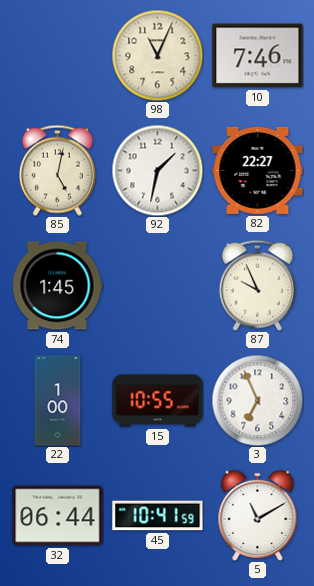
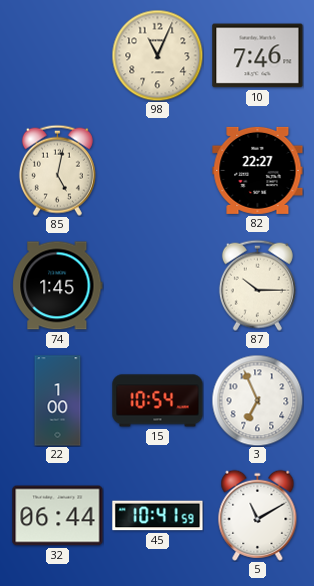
92: 1:32 -> none
87: 9:56 -> 10:15
15: 10:55 -> 10:54
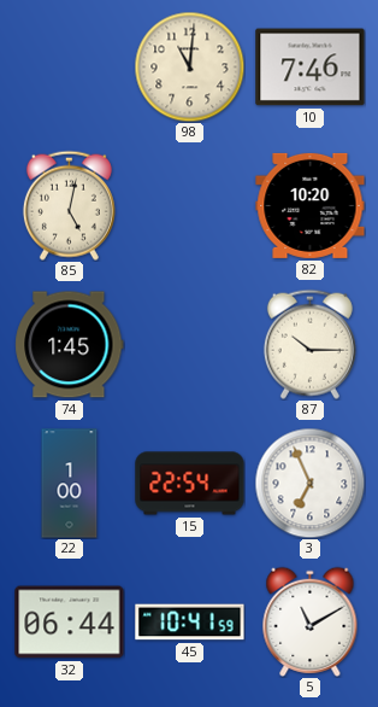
98: 11:04 -> 11:01
82: 22:27 -> 10:20
15: 10:54 -> 22:54
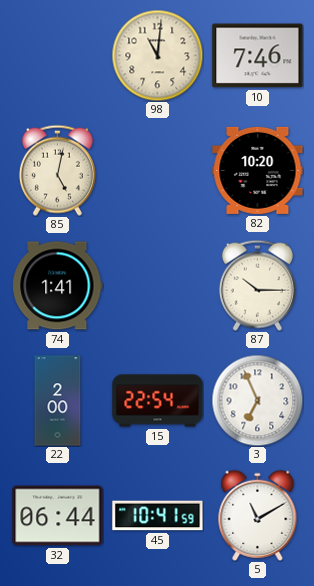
74: 1:45 -> 1:41
22: 1:00 -> 2:00
